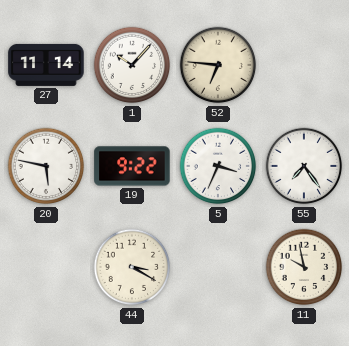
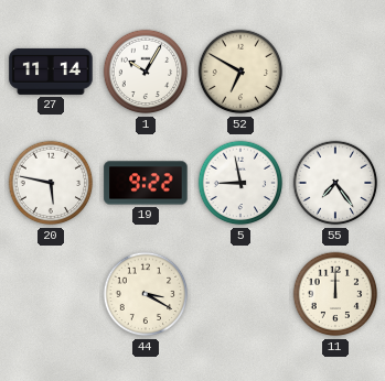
1: 10:07 -> 10:05
52: 6:46 -> 6:50
5: 3:34 -> 8:58
11: 9:58 -> 12:00
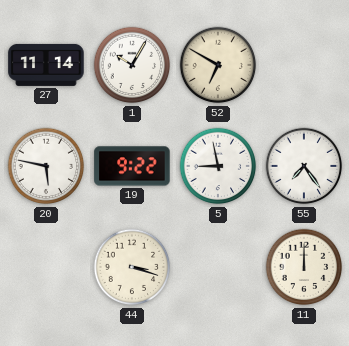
44: 3:20 -> 3:18
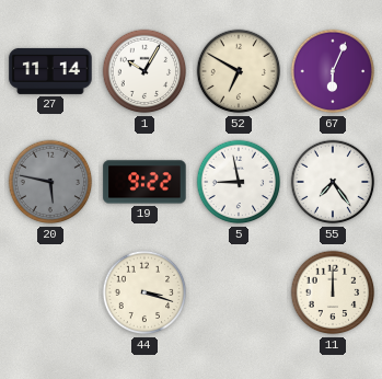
67: none -> 6:04
20 dial: white -> grey
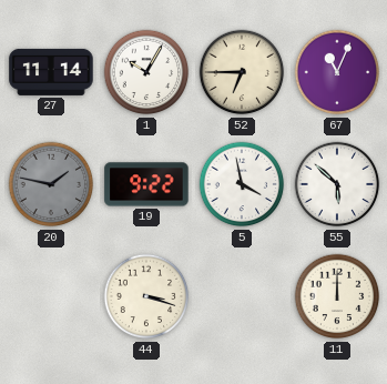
52: 6:50 -> 6:45
67: 6:04 -> 11:04
20: 5:47 -> 1:47
5: 8:58 -> 3:58
55: 7:24 -> 5:52
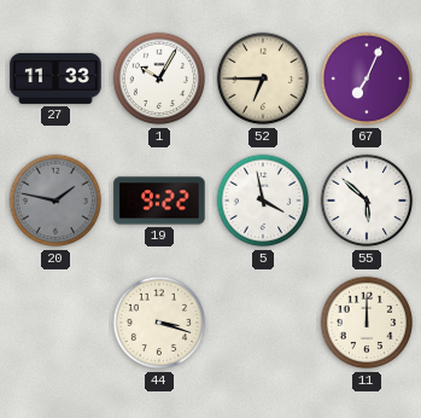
27: 11:14 -> 11:33
67: 11:04 -> 7:04
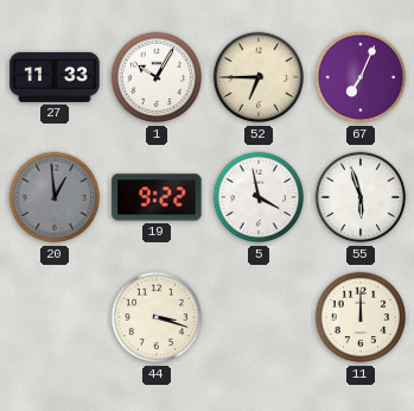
20: 1:47 -> 12:59
55: 5:52 -> 5:57
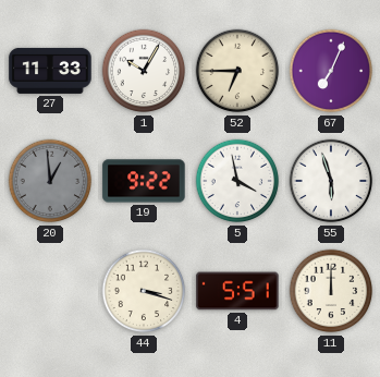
4: none -> 5:51
